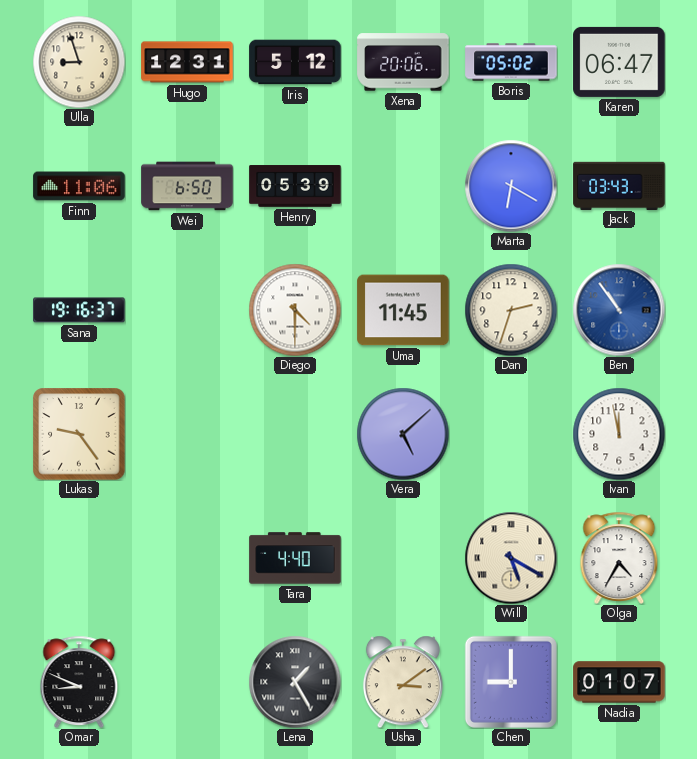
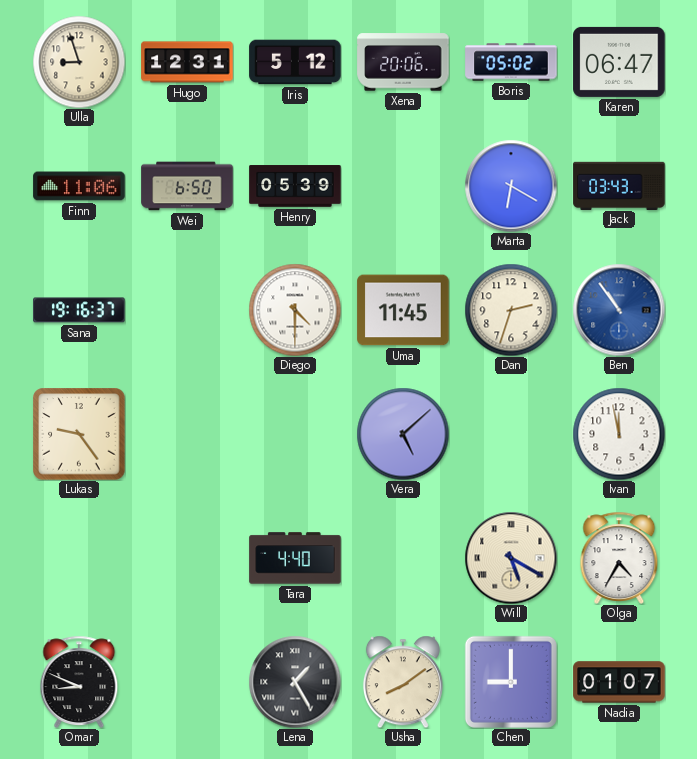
Usha: 3:09 -> 8:09
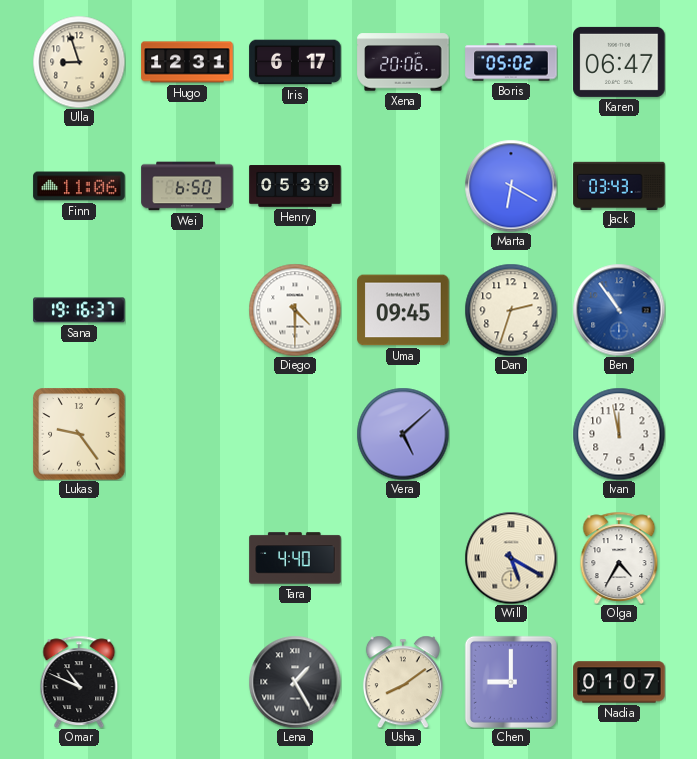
Iris: 5:12 -> 6:17
Uma: 11:45 -> 09:45
Omar: 8:49 -> 10:49
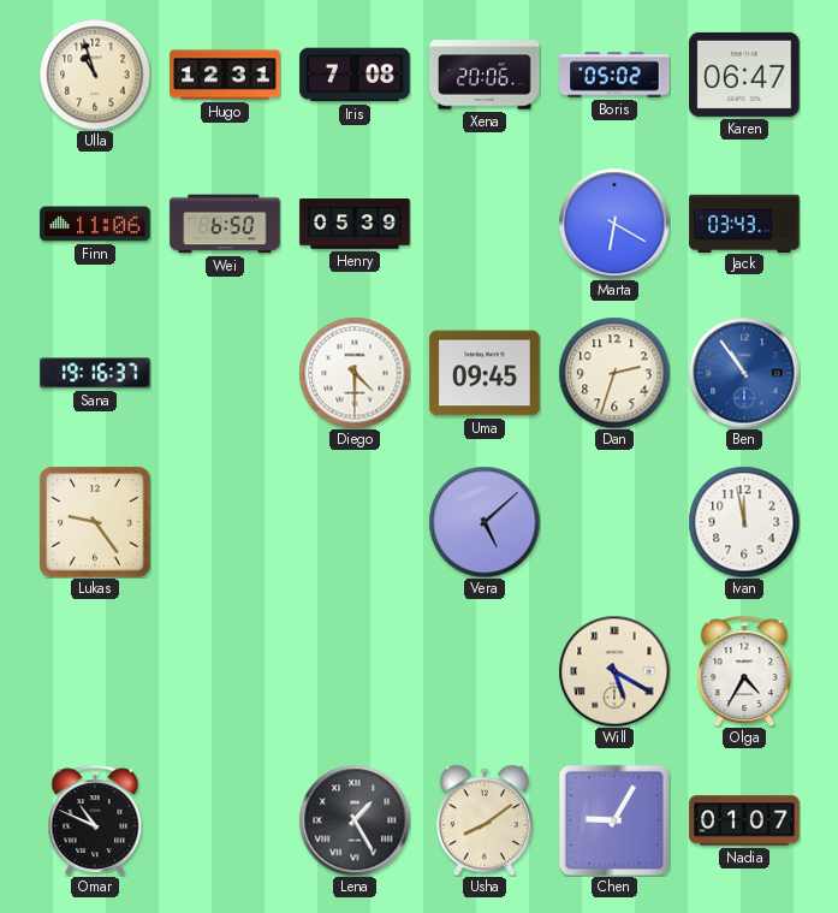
Ulla: 8:57 -> 10:57
Iris: 6:17 -> 7:08
Tara: 4:40 -> none
Chen: 9:00 -> 9:05
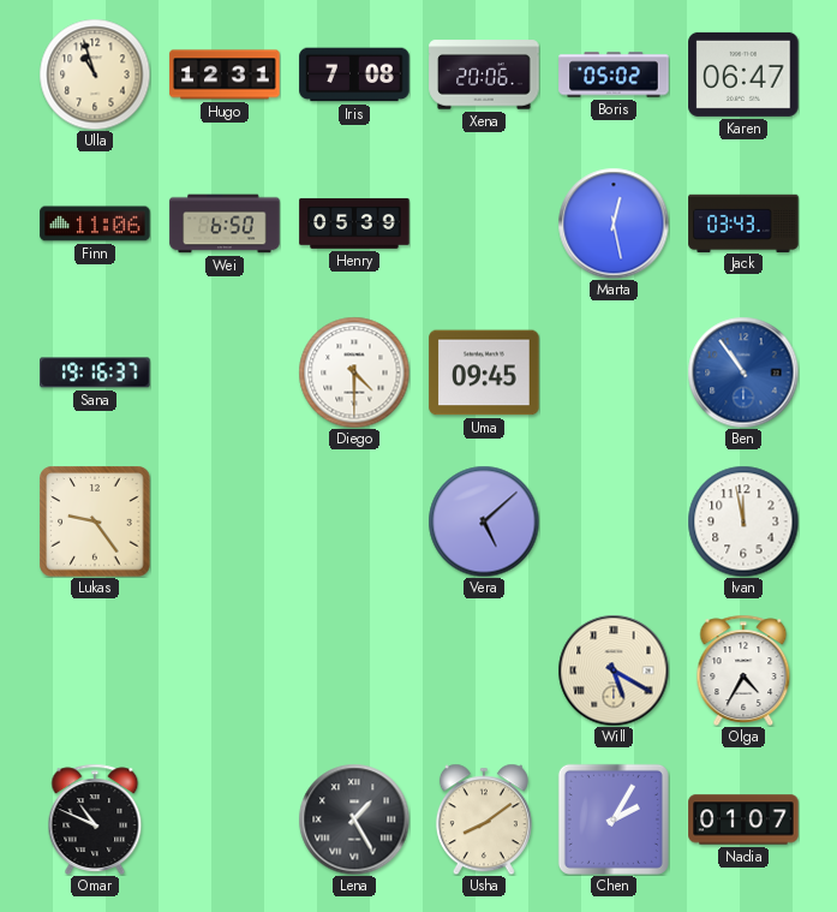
Marta: 6:20 -> 12:28
Dan: 2:33 -> none
Chen: 9:05 -> 2:05
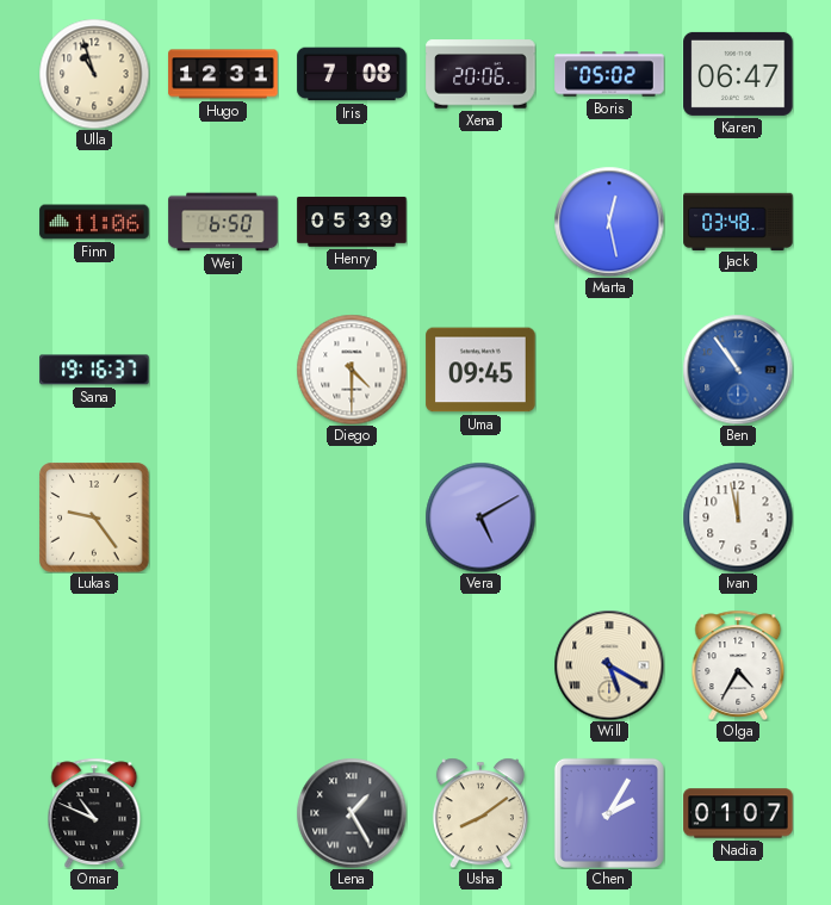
Jack: 03:43 -> 03:48
Vera: 5:08 -> 5:10
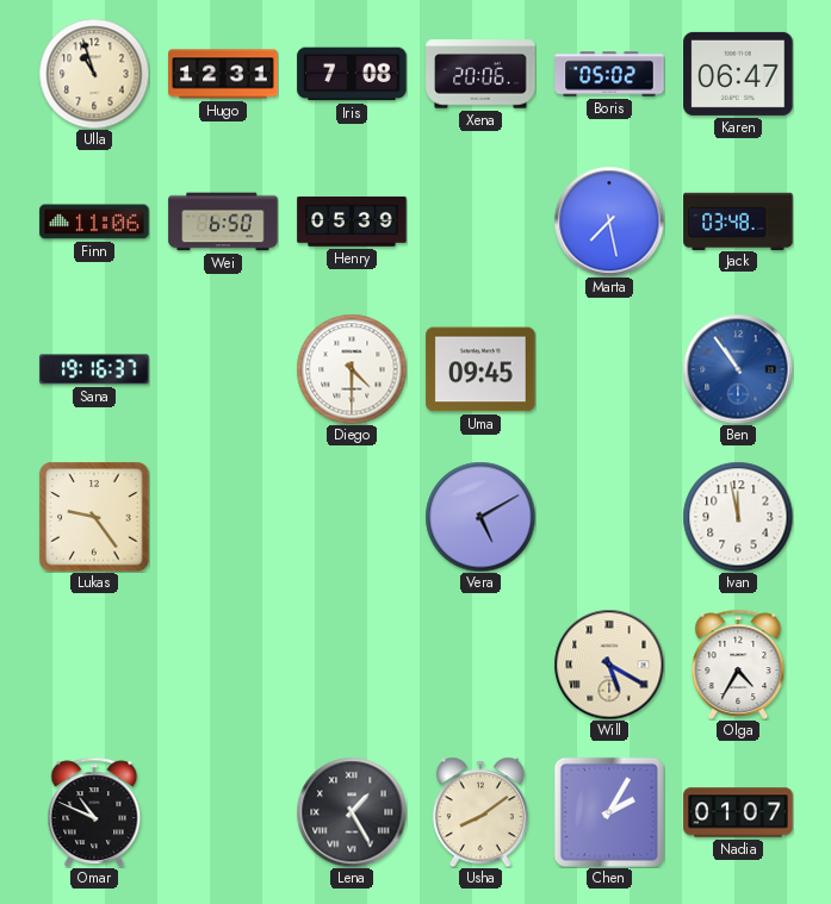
Marta: 12:28 -> 7:28
